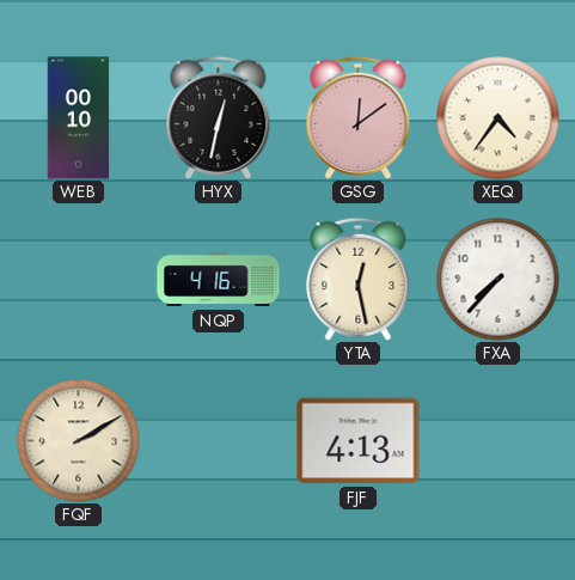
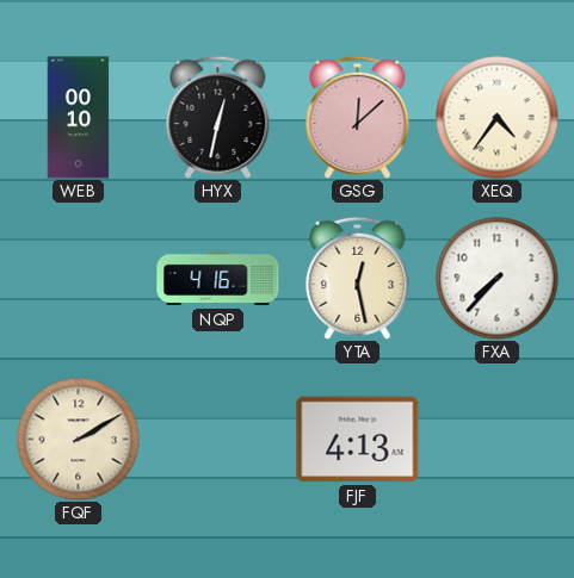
GSG: 12:09 -> 12:08
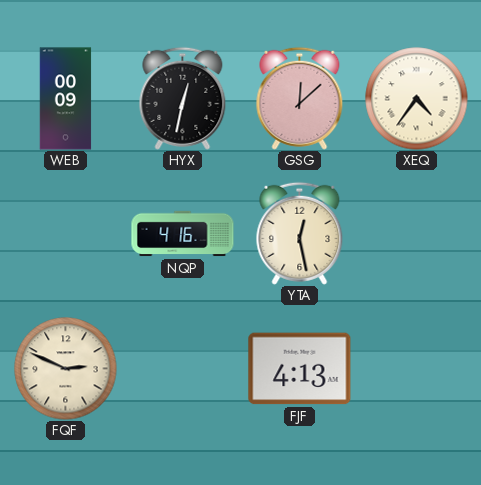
WEB: 00:10 -> 00:09
FXA: 7:37 -> none
FQF: 2:10 -> 2:49
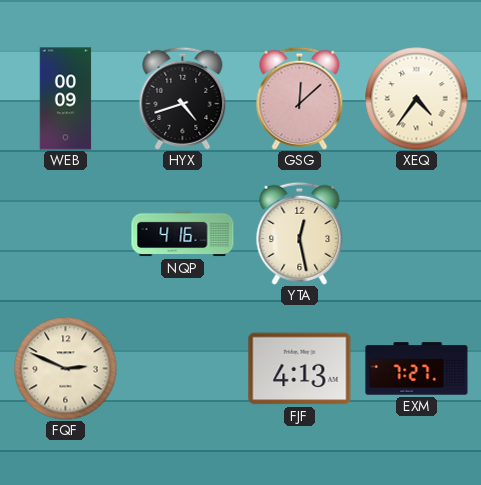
HYX: 12:32 -> 4:42
EXM: none -> 7:27
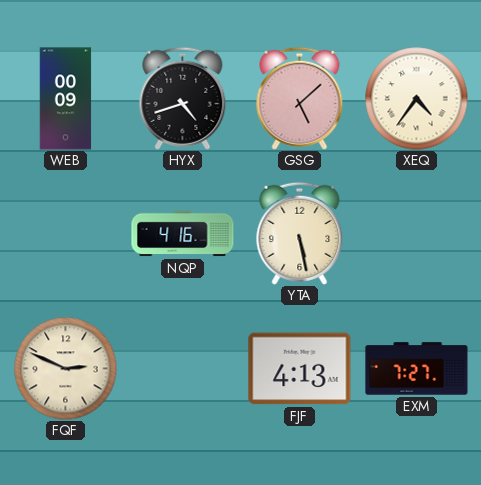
GSG: 12:08 -> 5:08
YTA: 12:28 -> 5:28
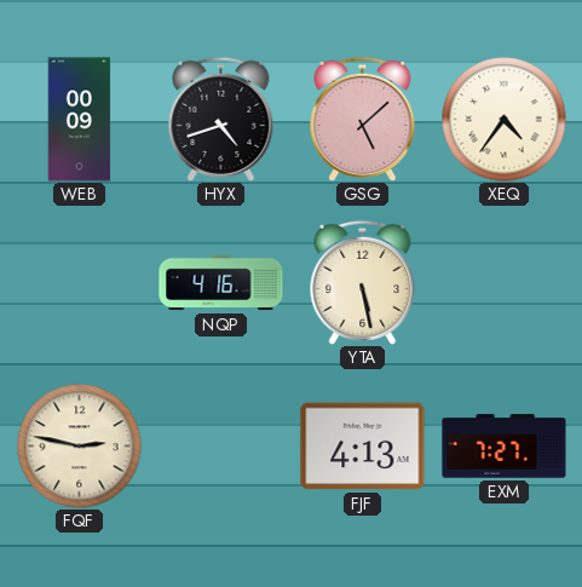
FQF: 2:49 -> 2:47
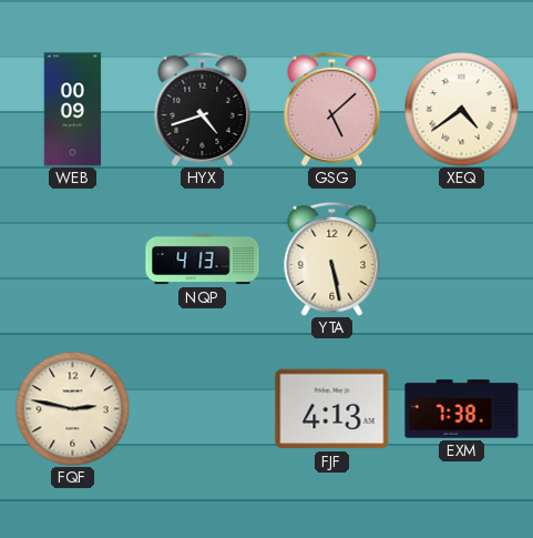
XEQ: 4:36 -> 4:39
NQP: 4:16 -> 4:13
EXM: 7:27 -> 7:38
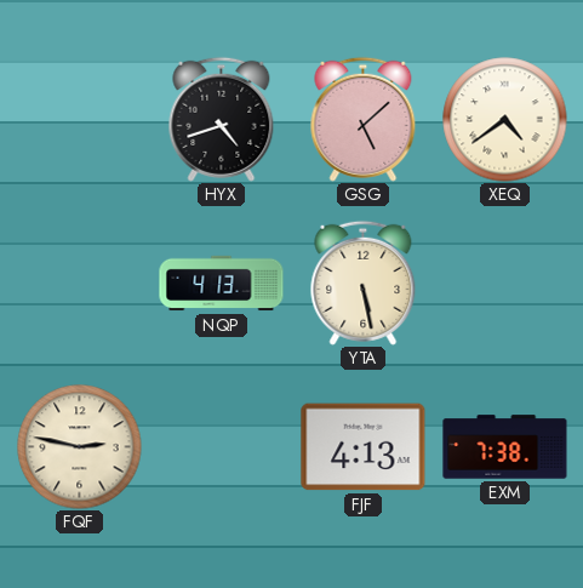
WEB: 00:09 -> none
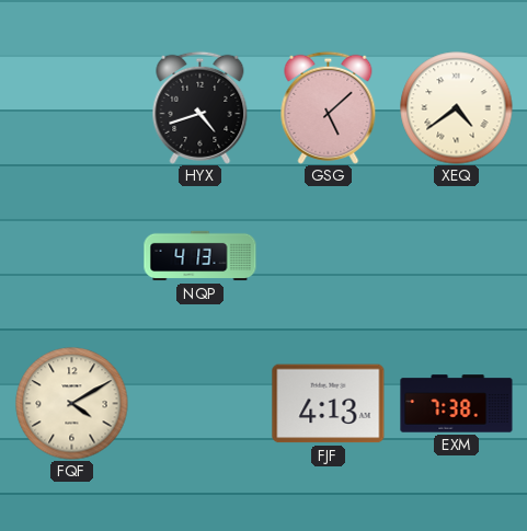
YTA: 5:28 -> none
FQF: 2:47 -> 4:10
